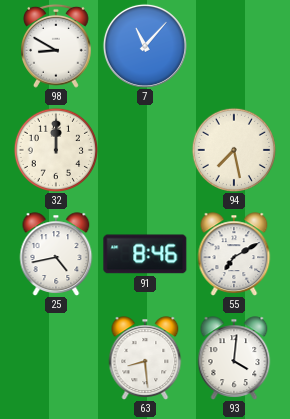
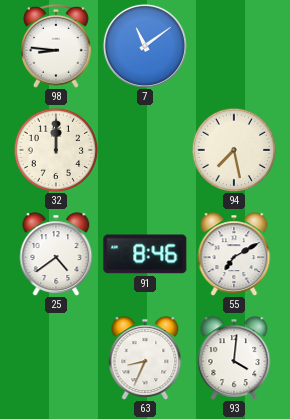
98: 8:50 -> 8:46
7: 11:07 -> 11:09
25: 4:43 -> 4:39
63: 8:29 -> 8:34
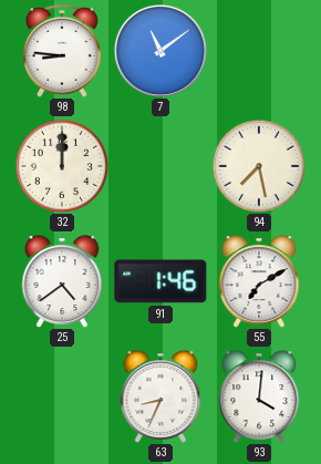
91: 8:46 -> 1:46
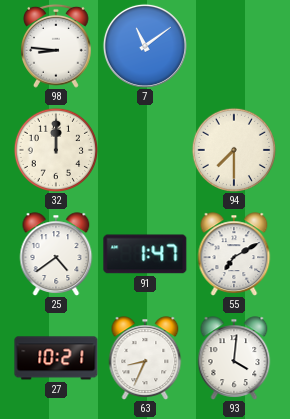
94: 7:28 -> 7:30
91: 1:46 -> 1:47
27: none -> 10:21
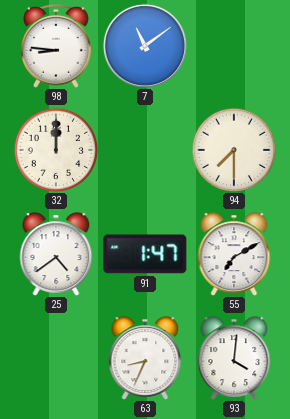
27: 10:21 -> none
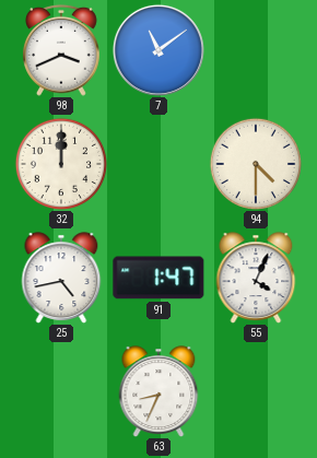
98: 8:46 -> 3:41
94: 7:30 -> 4:30
25: 4:39 -> 4:43
55: 7:10 -> 4:04
93: 4:01 -> none
